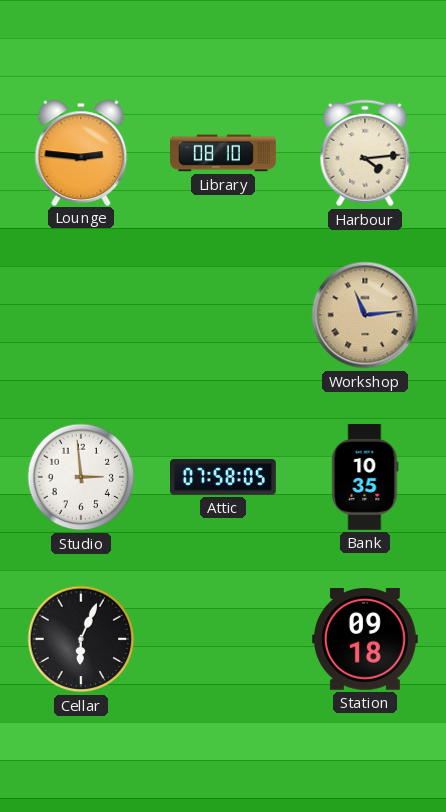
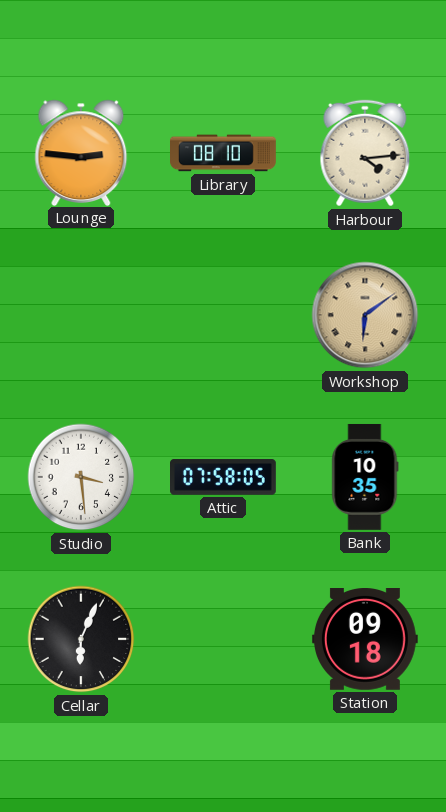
Workshop: 11:14 -> 6:09
Studio: 2:59 -> 3:29
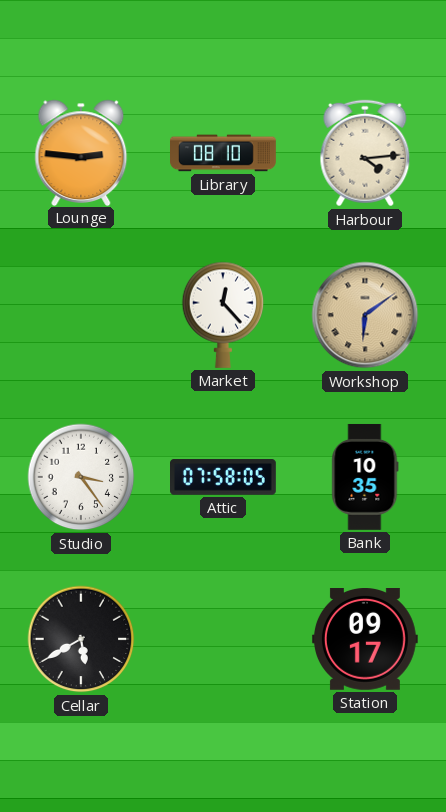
Market: none -> 12:23
Studio: 3:29 -> 3:24
Cellar: 6:04 -> 5:40
Station: 09:18 -> 09:17
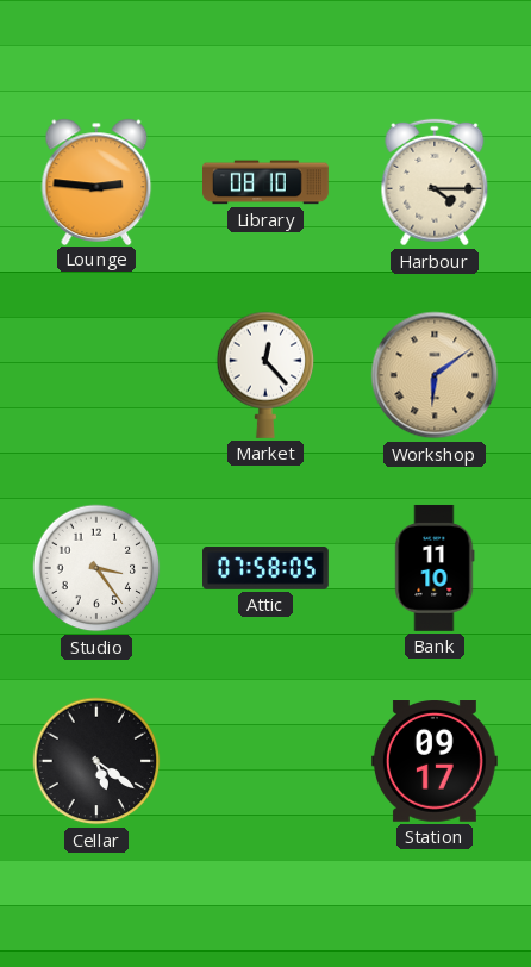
Harbour: 4:14 -> 4:15
Bank: 10:35 -> 11:10
Cellar: 5:40 -> 5:21
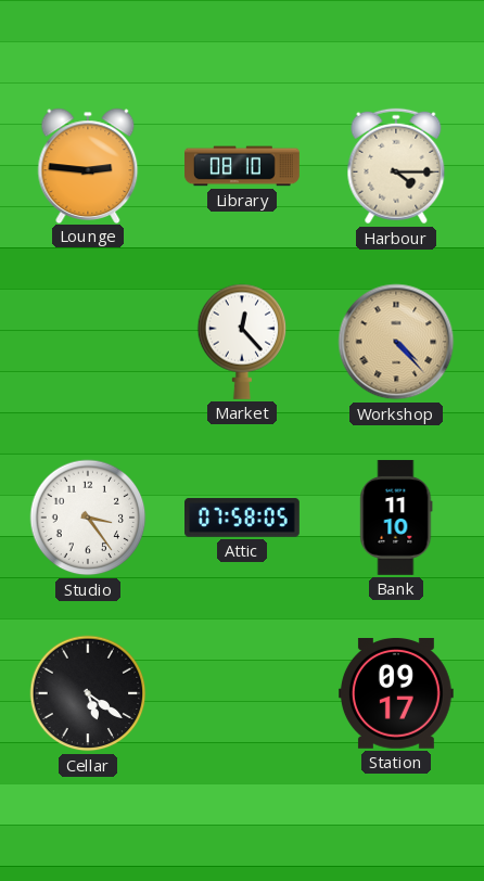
Workshop: 6:09 -> 4:23
